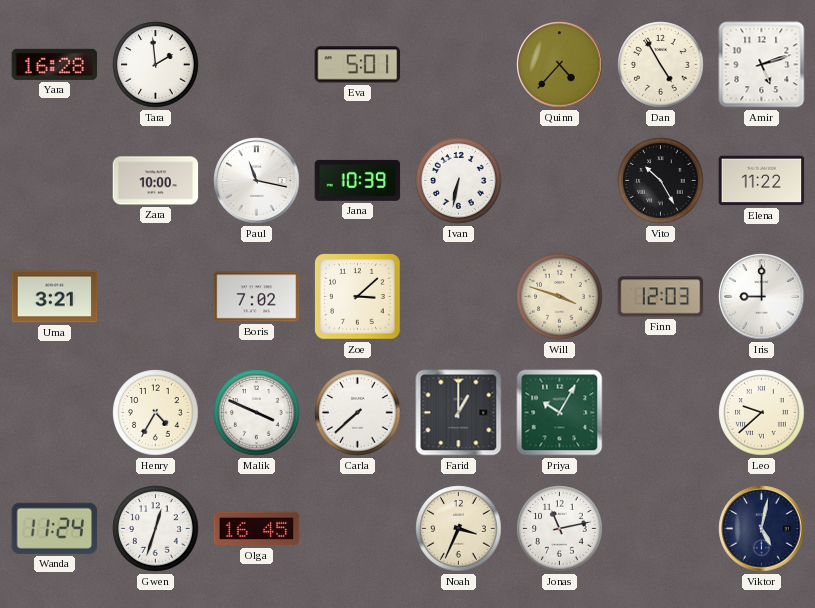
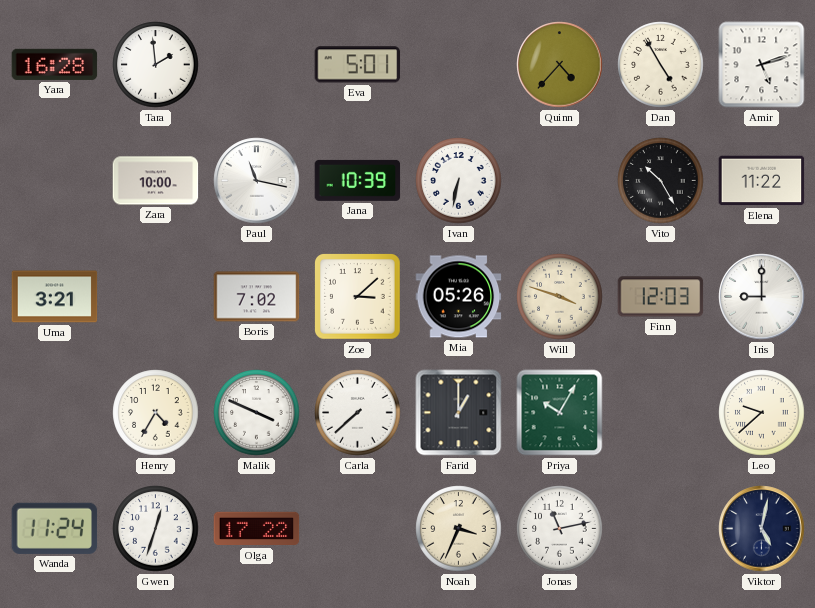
Mia: none -> 05:26
Olga: 16:45 -> 17:22
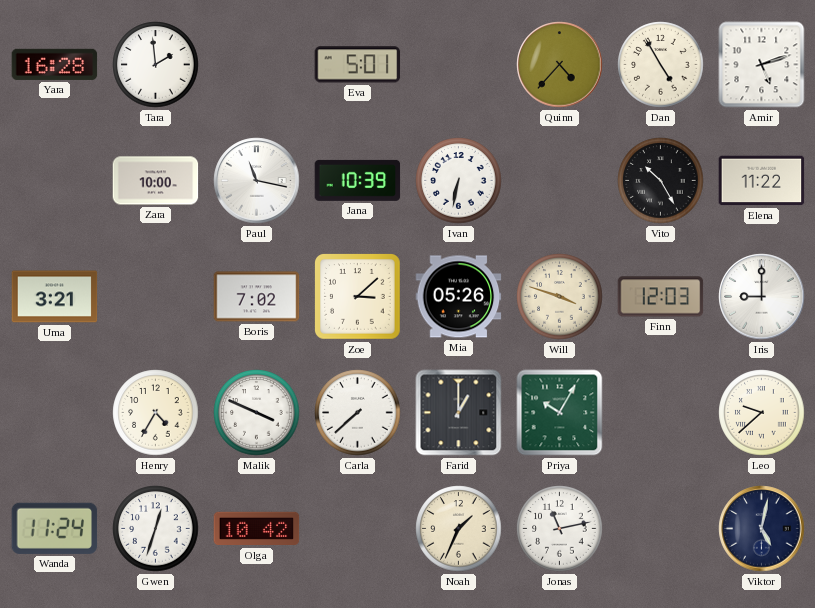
Olga: 17:22 -> 10:42
Noah: 3:34 -> 1:34
